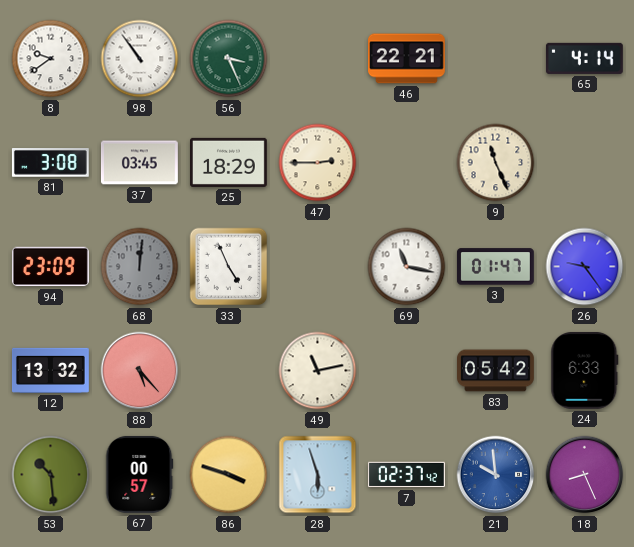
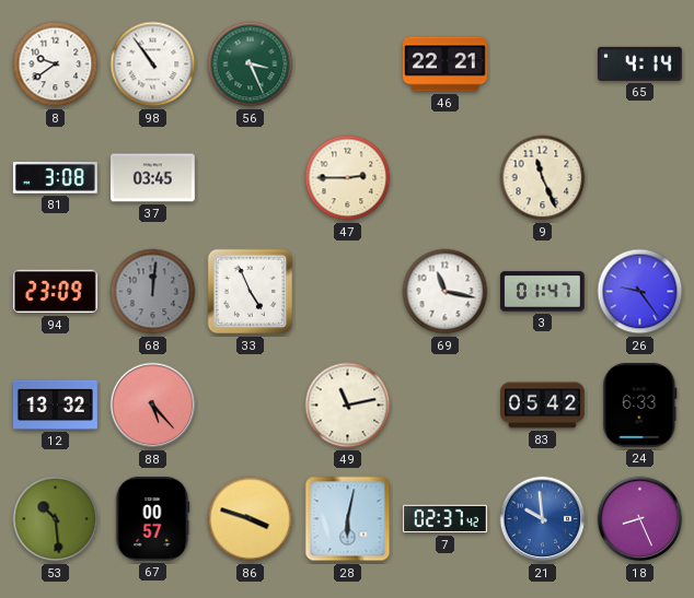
25: 18:29 -> none
28: 5:57 -> 6:02
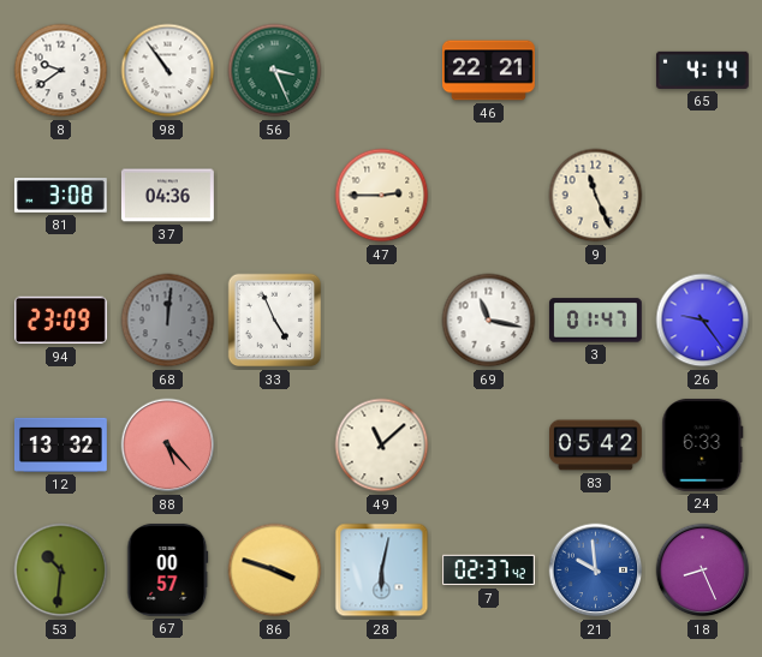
37: 03:45 -> 04:36
49: 11:13 -> 11:08
53: 10:29 -> 10:31
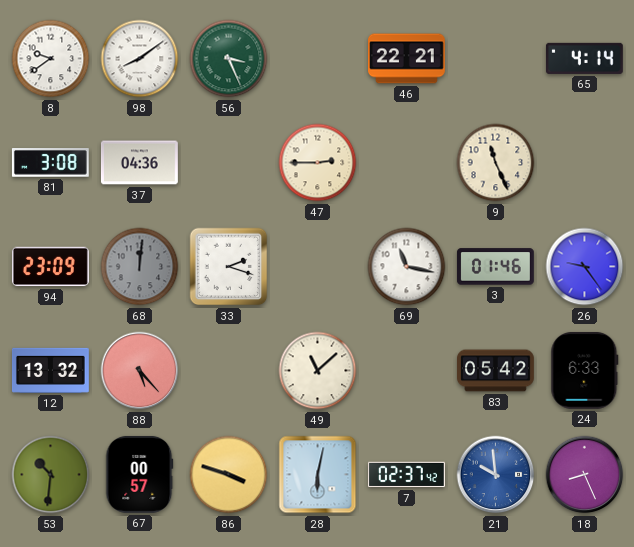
98: 10:54 -> 8:09
33: 4:56 -> 2:18
3: 01:47 -> 01:46
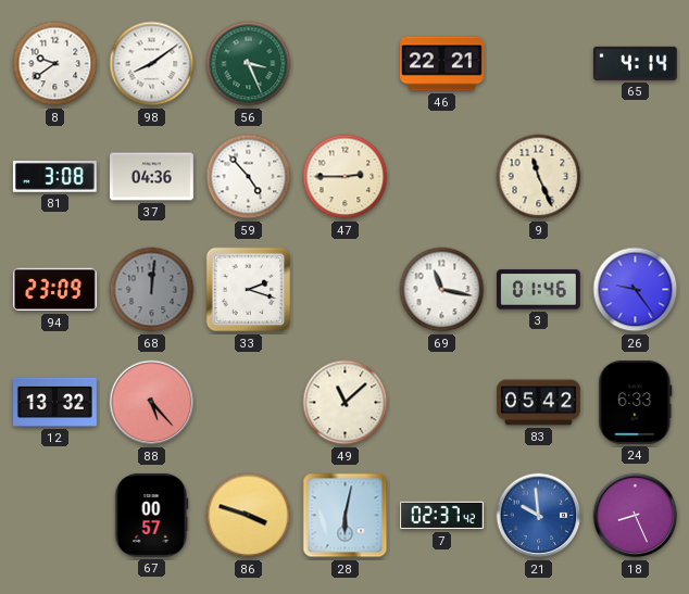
59: none -> 4:53
53: 10:31 -> none
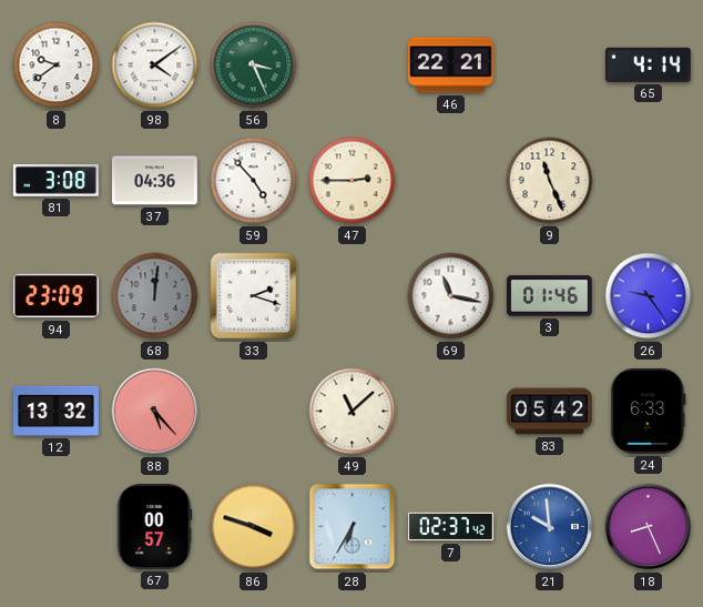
98: 8:09 -> 4:09
28: 6:02 -> 6:35
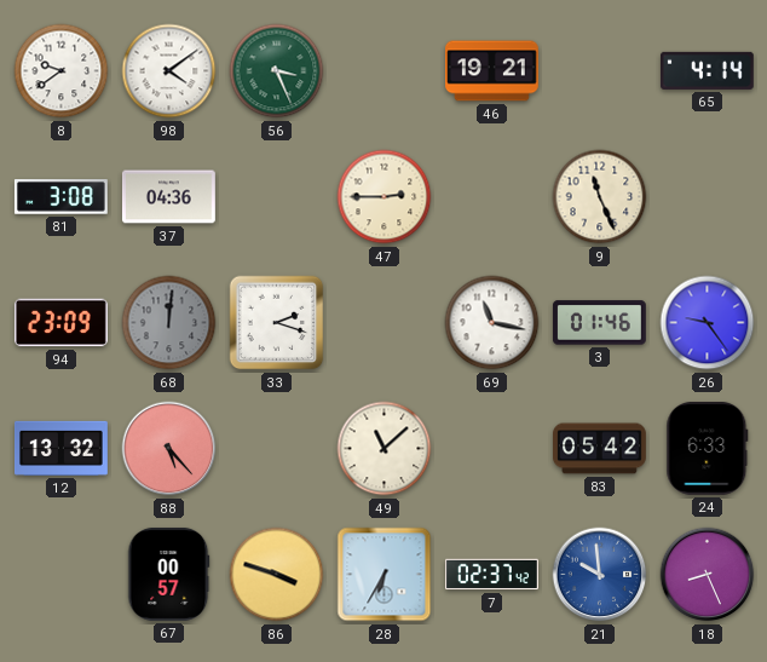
46: 22:21 -> 19:21
59: 4:53 -> none
